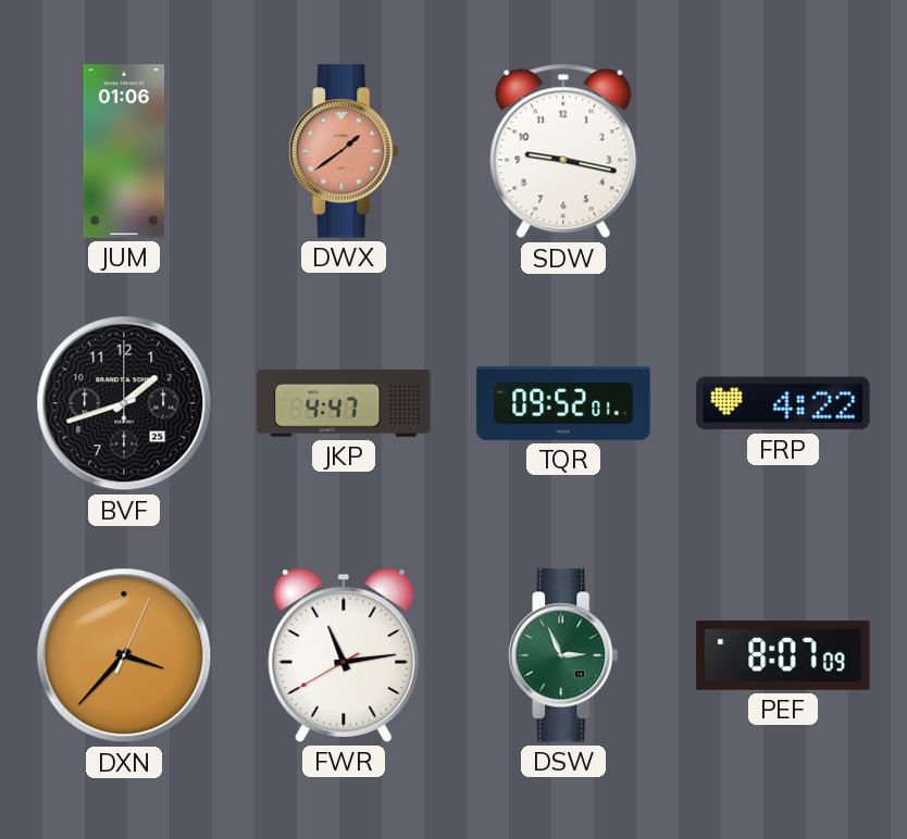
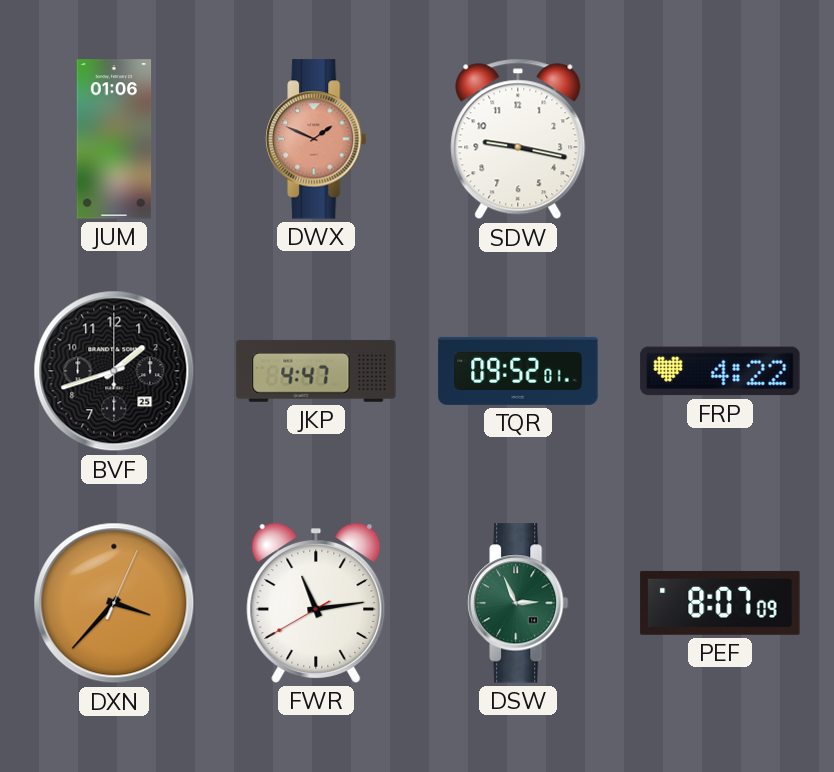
DWX: 1:39 -> 1:49
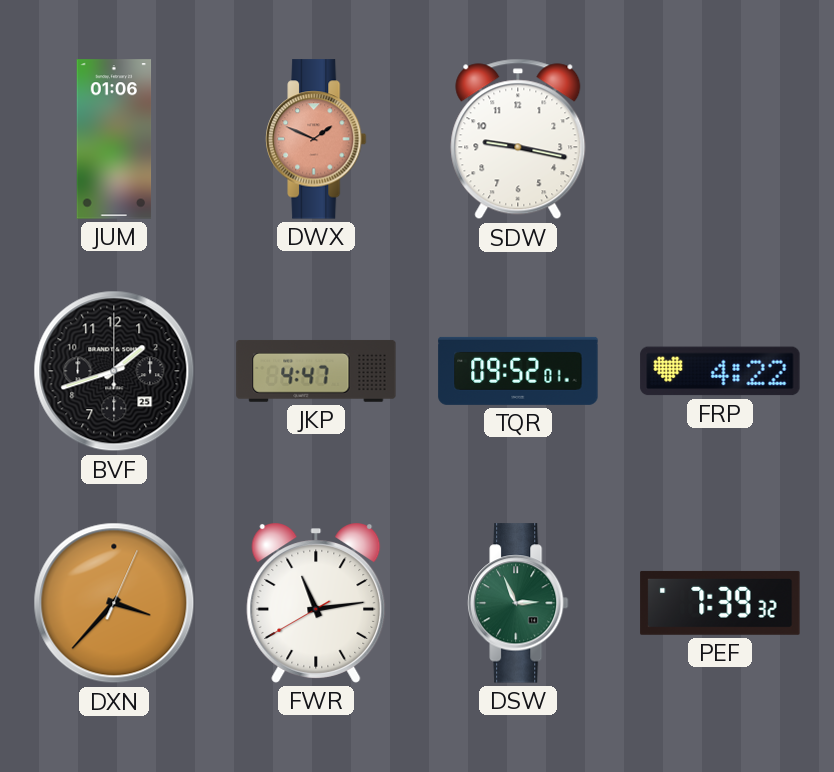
PEF: 8:07 -> 7:39
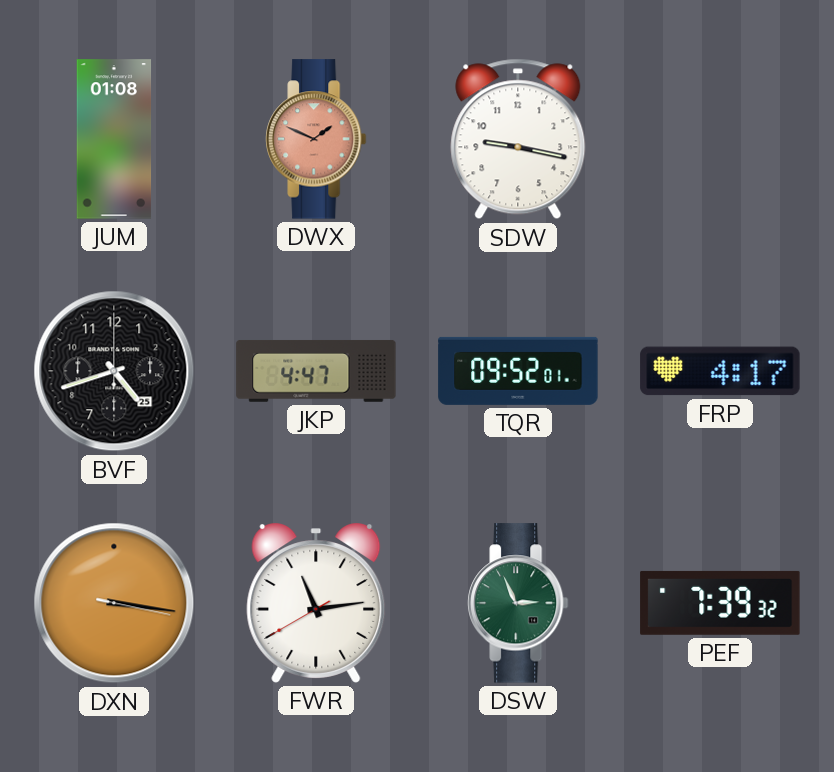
JUM: 01:06 -> 01:08
BVF: 1:42 -> 4:42
FRP: 4:22 -> 4:17
DXN: 3:37 -> 3:16
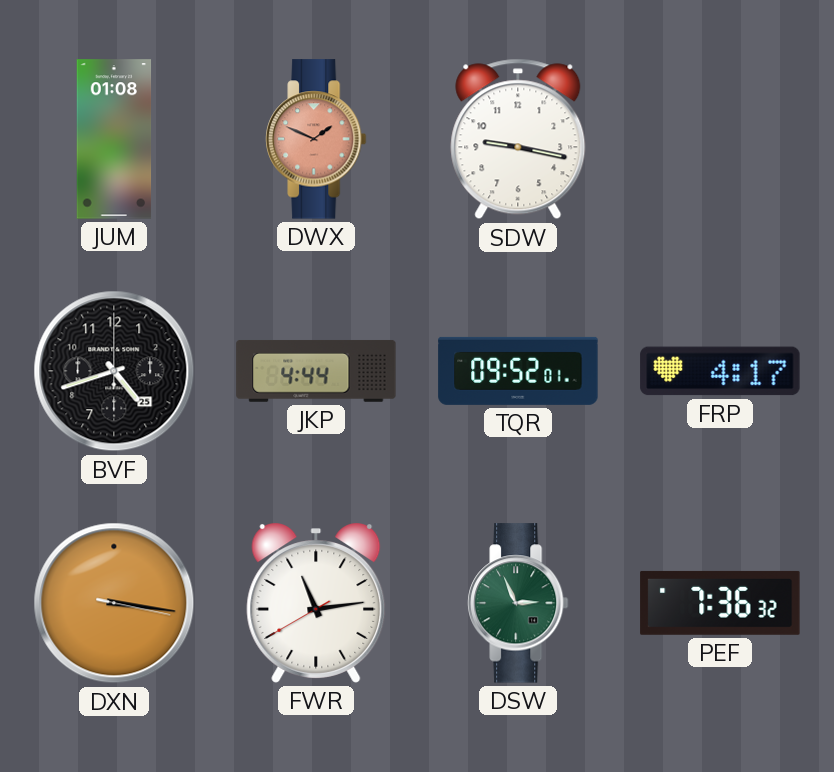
JKP: 4:47 -> 4:44
PEF: 7:39 -> 7:36
